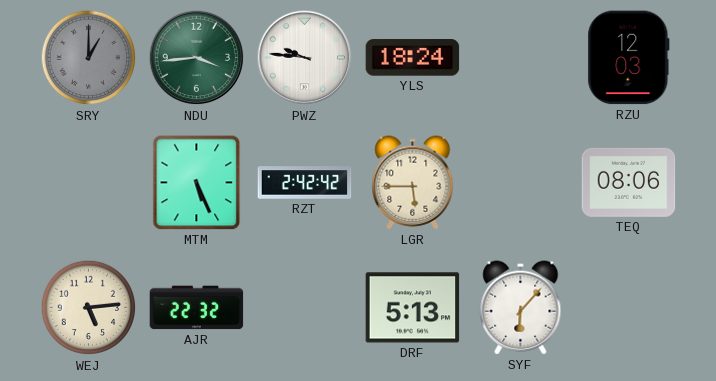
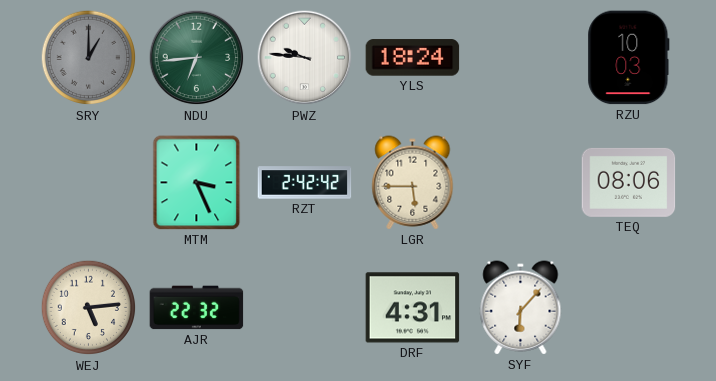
NDU: 3:44 -> 6:44
RZU: 12:03 -> 10:03
MTM: 5:26 -> 3:26
DRF: 5:13 -> 4:31
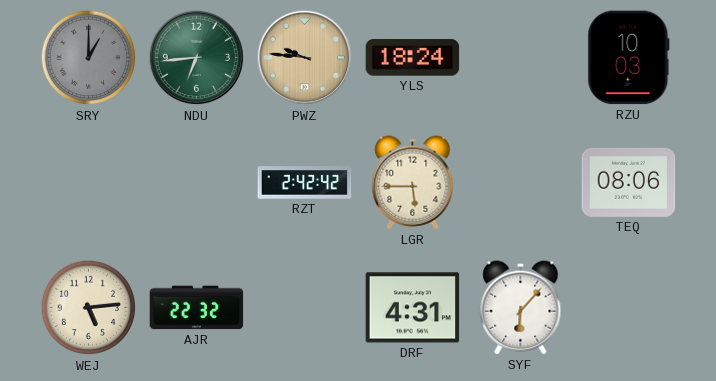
PWZ dial: white -> champagne
MTM: 3:26 -> none
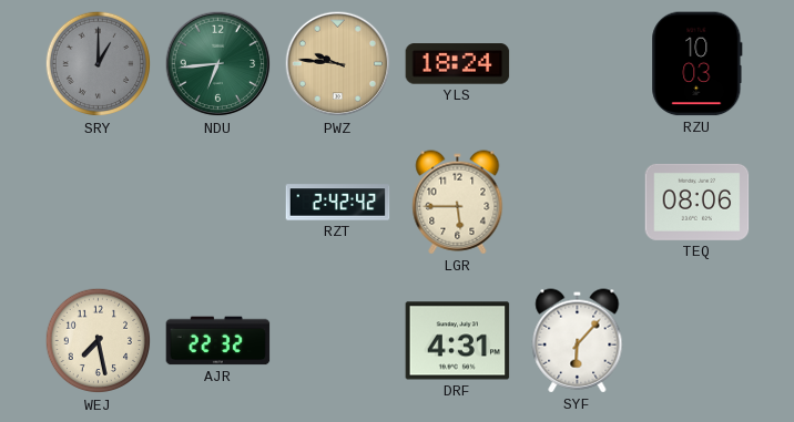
WEJ: 5:14 -> 7:28
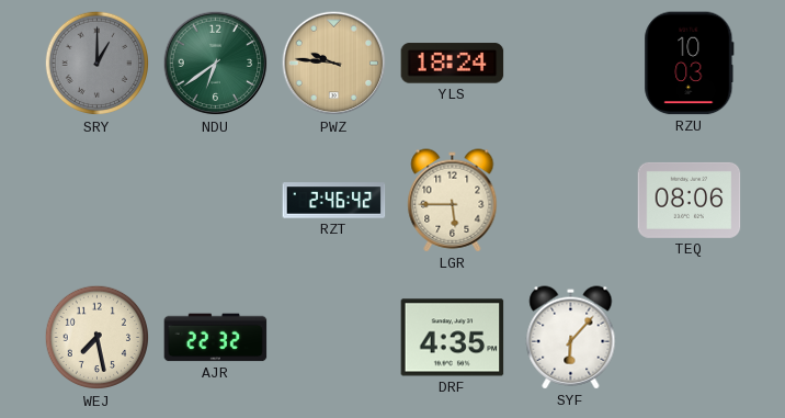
NDU: 6:44 -> 6:39
RZT: 2:42 -> 2:46
DRF: 4:31 -> 4:35
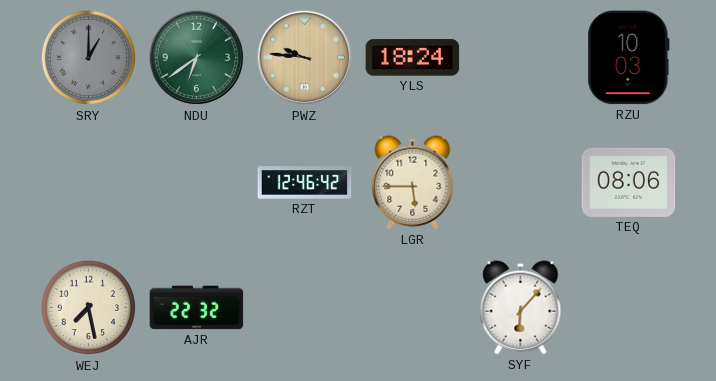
RZT: 2:46 -> 12:46
DRF: 4:35 -> none
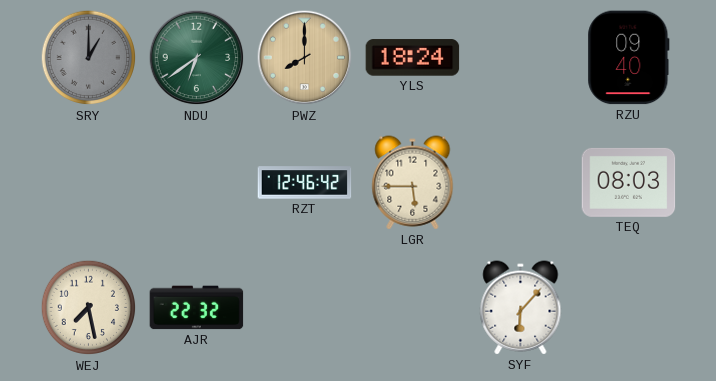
PWZ: 9:46 -> 8:00
RZU: 10:03 -> 09:40
TEQ: 08:06 -> 08:03
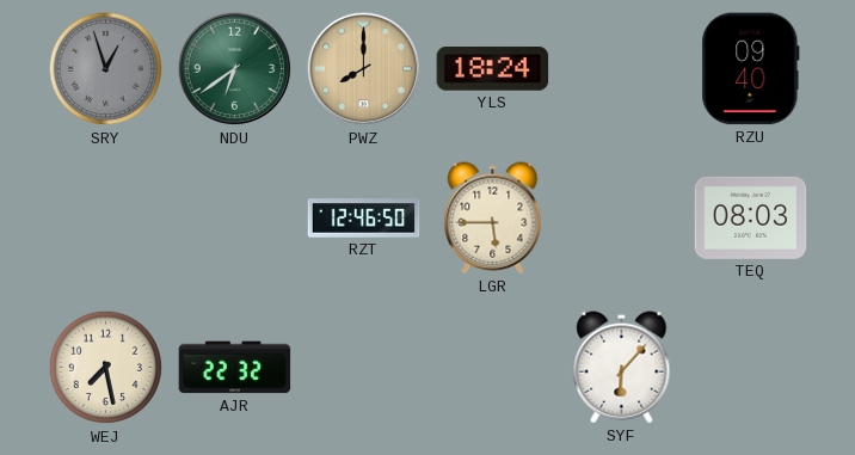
SRY: 1:00 -> 12:57
RZT: 12:46:42 -> 12:46:50
